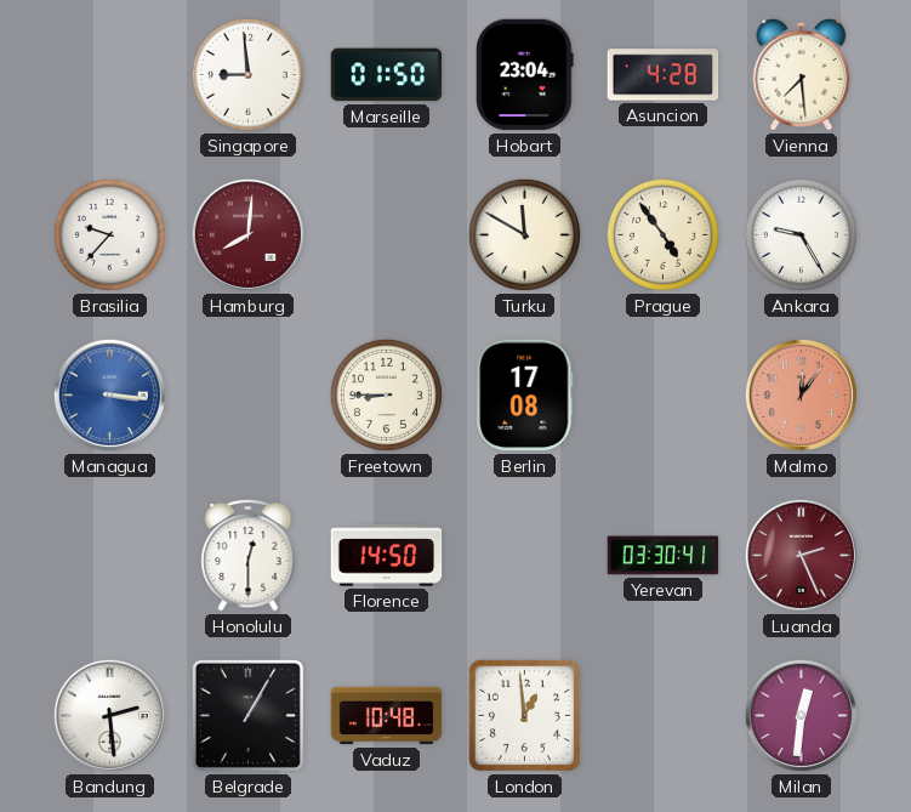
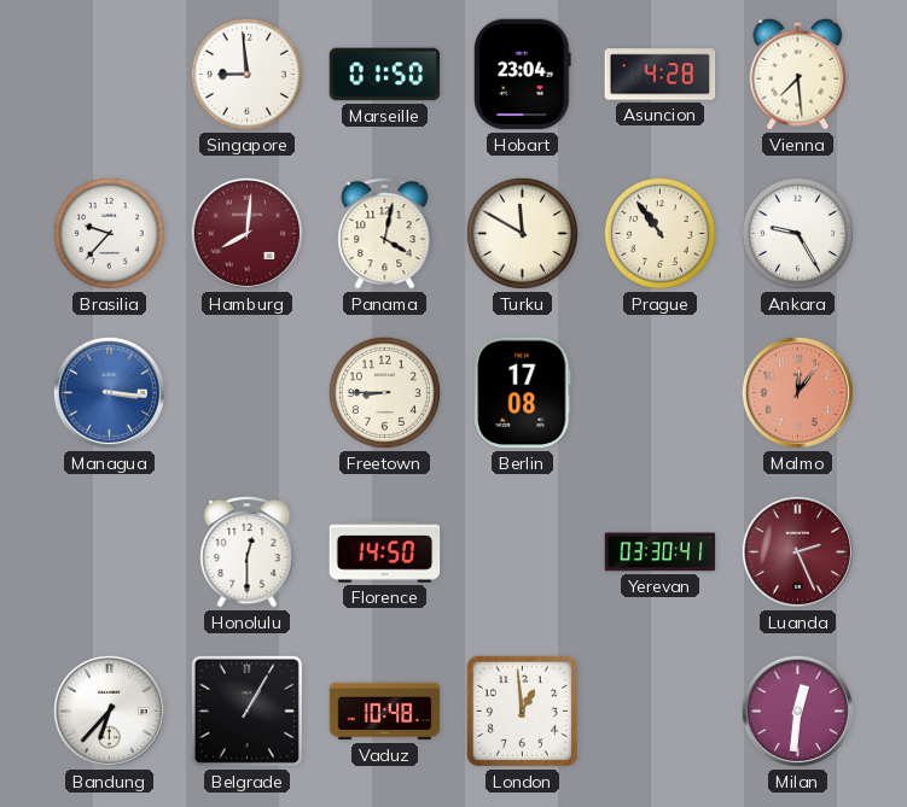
Panama: none -> 4:02
Prague: 4:54 -> 10:54
Bandung: 2:29 -> 6:37
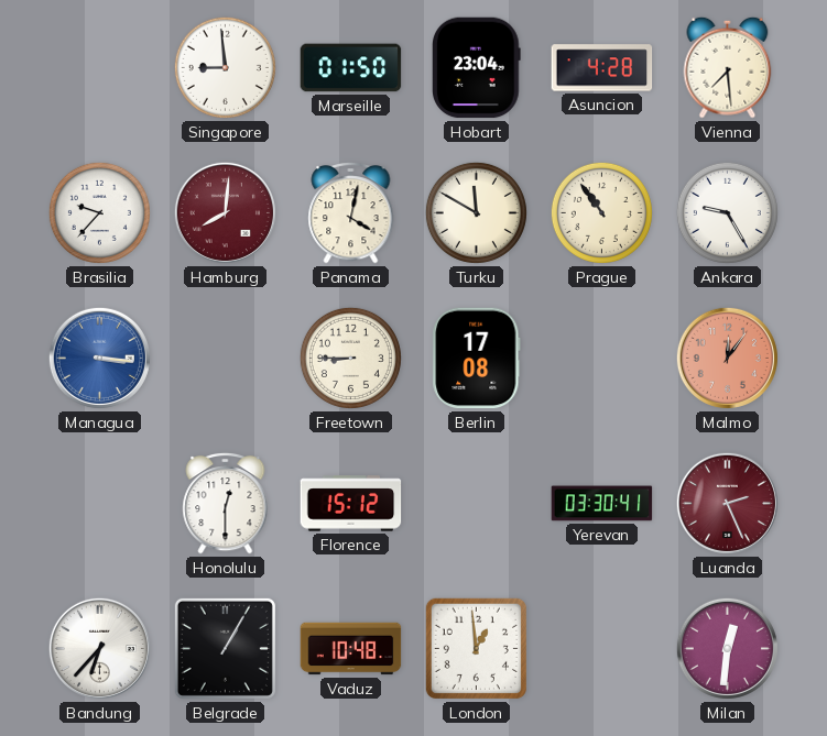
Florence: 14:50 -> 15:12
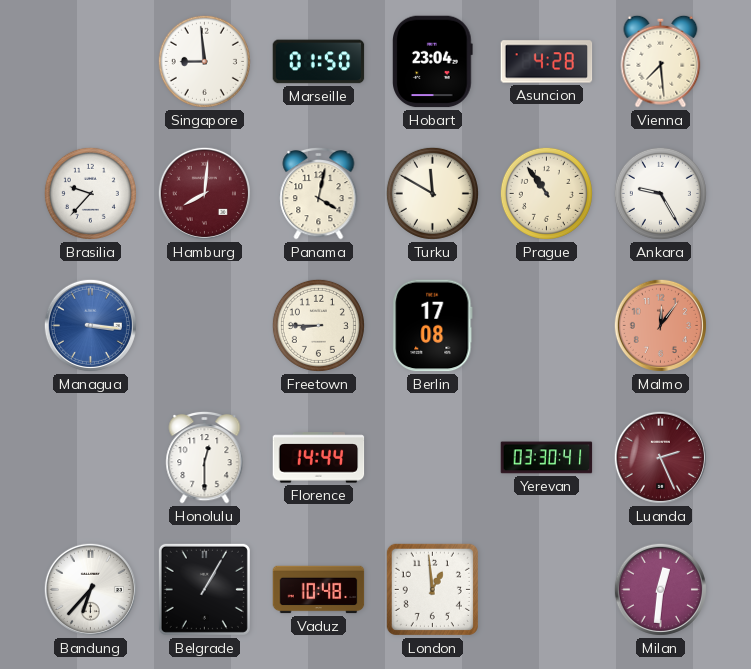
Florence: 15:12 -> 14:44
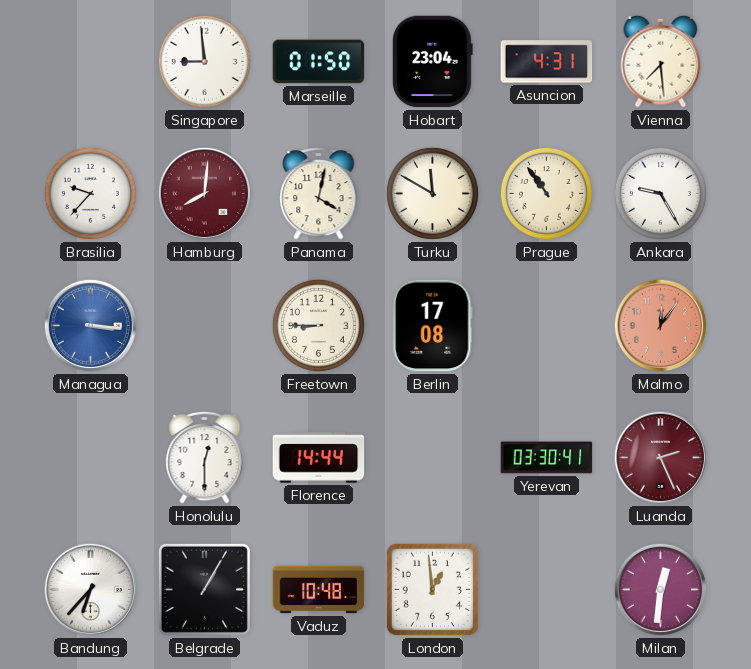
Asuncion: 4:28 -> 4:31
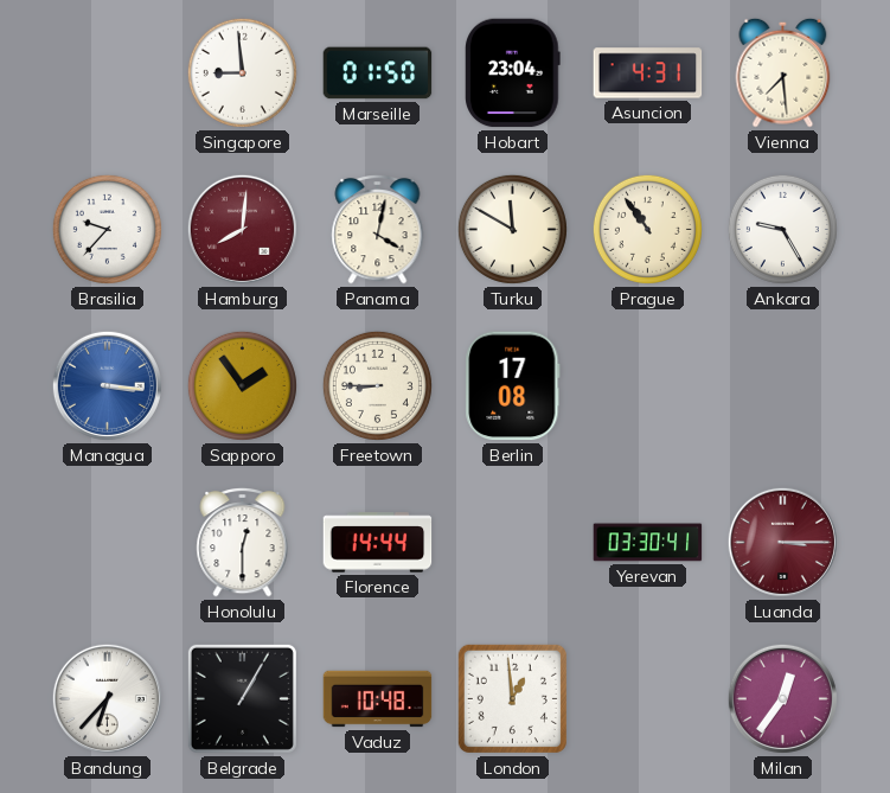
Sapporo: none -> 1:54
Malmo: 12:06 -> none
Luanda: 2:26 -> 3:15
Milan: 12:31 -> 12:36
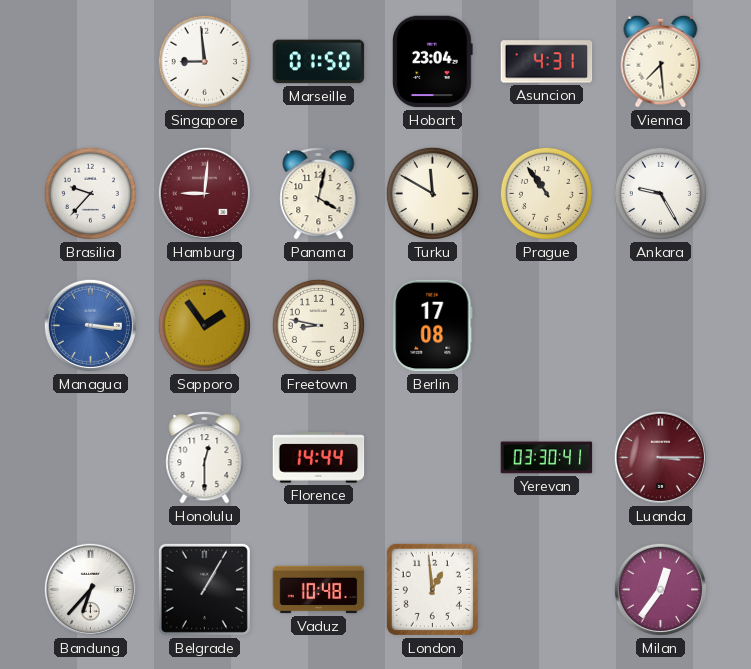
Hamburg: 8:01 -> 9:01
Freetown: 8:45 -> 8:47
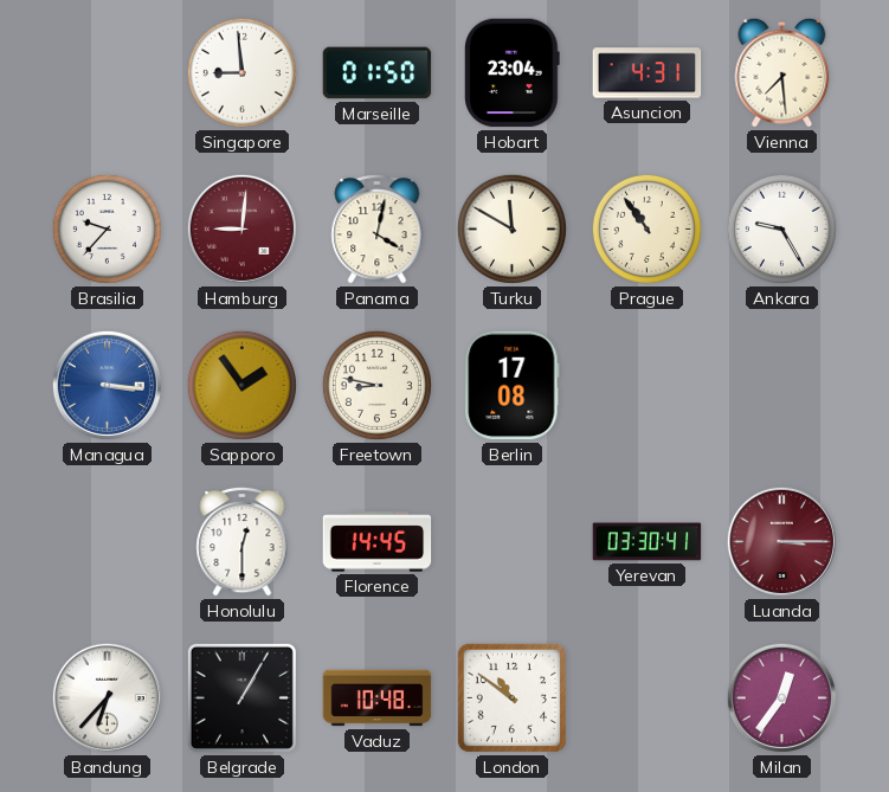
Florence: 14:44 -> 14:45
London: 12:59 -> 10:51
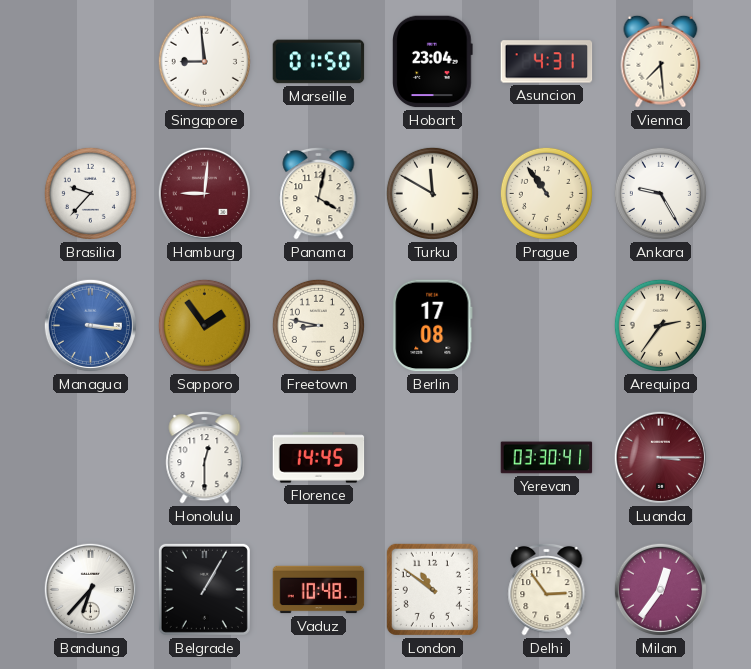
Arequipa: none -> 2:36
Delhi: none -> 2:54
